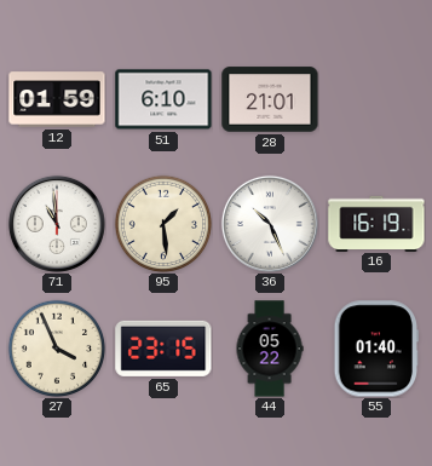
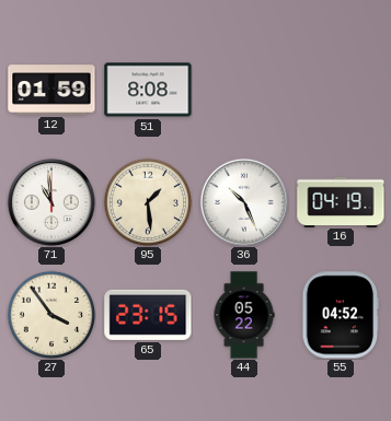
51: 6:10 -> 8:08
28: 21:01 -> none
16: 16:19 -> 04:19
27: 3:56 -> 3:54
55: 01:40 -> 04:52
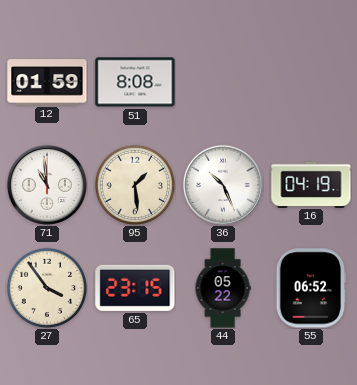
55: 04:52 -> 06:52
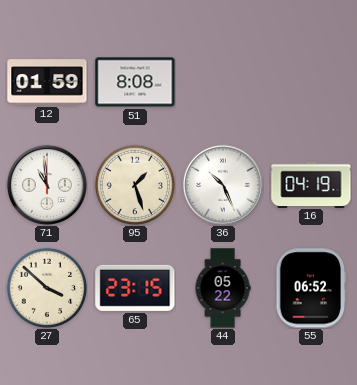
95: 1:29 -> 1:27
27: 3:54 -> 3:52
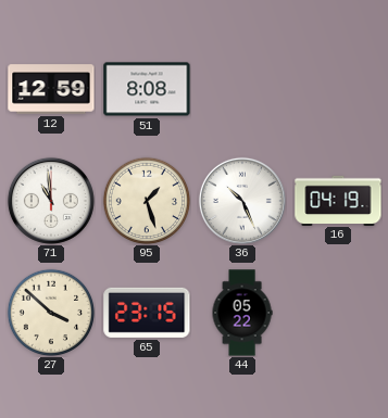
12: 01:59 -> 12:59
55: 06:52 -> none
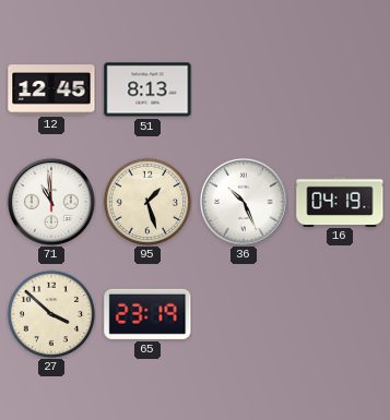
12: 12:59 -> 12:45
51: 8:08 -> 8:13
65: 23:15 -> 23:19
44: 05:22 -> none
